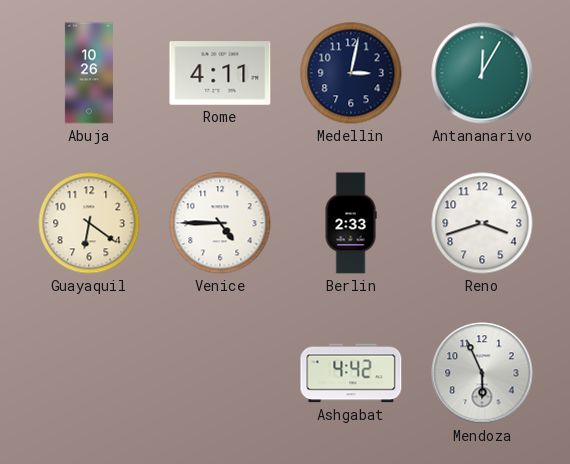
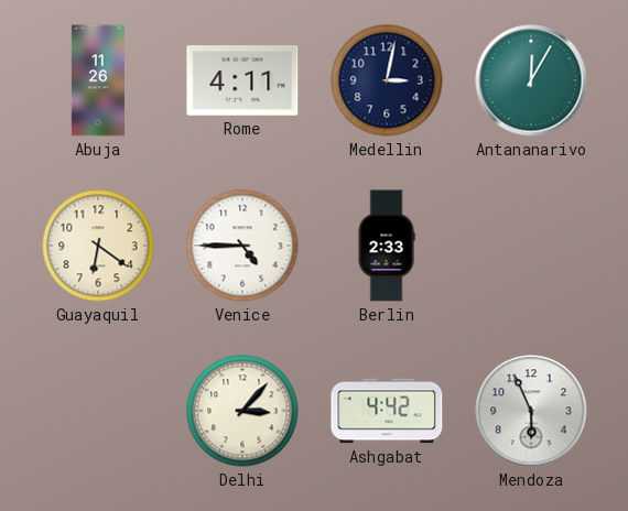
Abuja: 10:26 -> 11:26
Reno: 3:42 -> none
Delhi: none -> 3:07
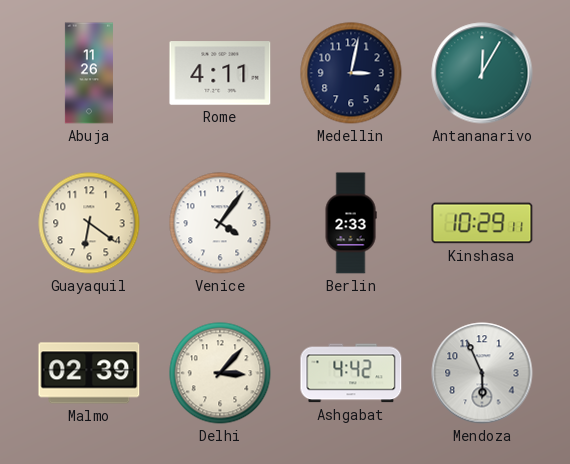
Venice: 4:45 -> 4:06
Kinshasa: none -> 10:29
Malmo: none -> 02:39
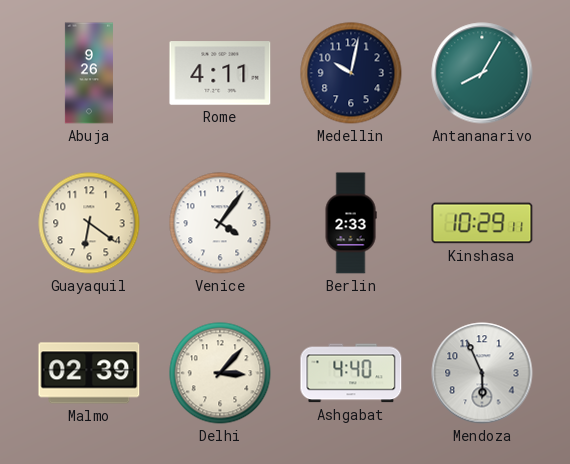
Abuja: 11:26 -> 9:26
Medellin: 3:02 -> 10:02
Antananarivo: 12:05 -> 8:05
Ashgabat: 4:42 -> 4:40
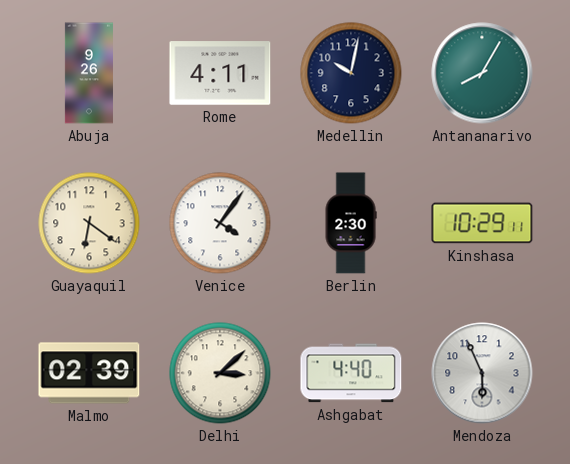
Berlin: 2:33 -> 2:30
Delhi: 3:07 -> 3:08
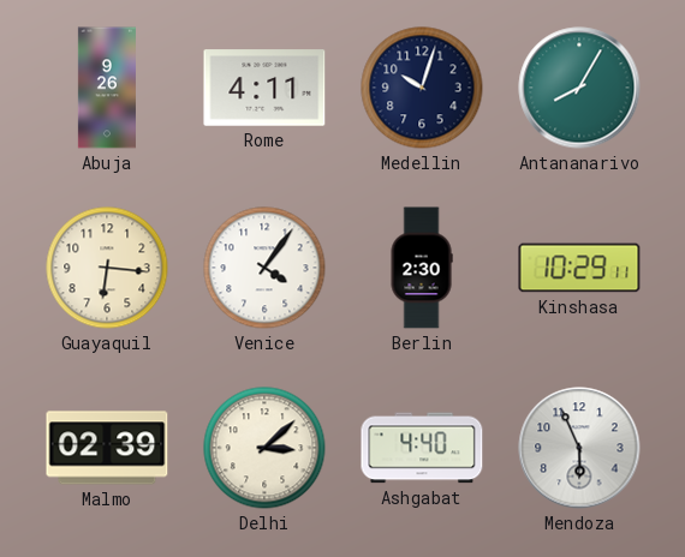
Medellin: 10:02 -> 10:03
Guayaquil: 6:21 -> 6:16
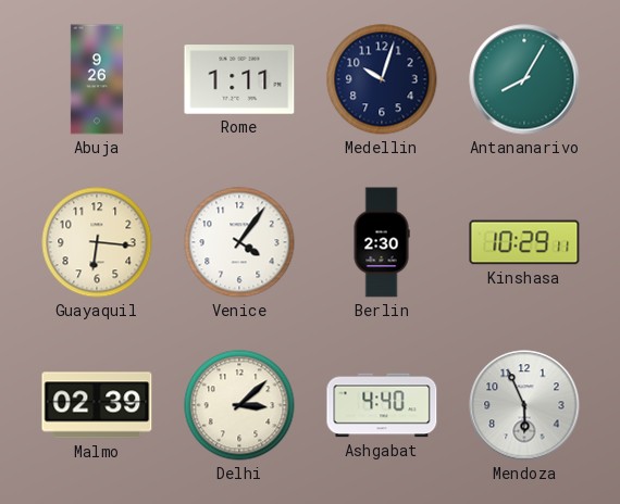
Rome: 4:11 -> 1:11
